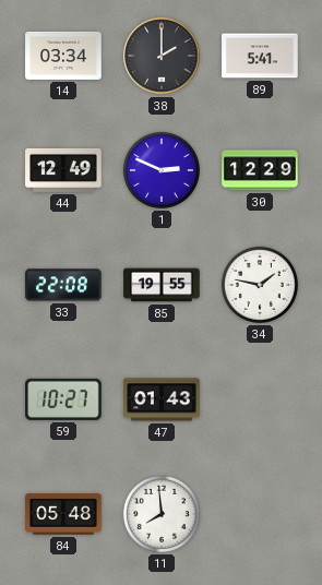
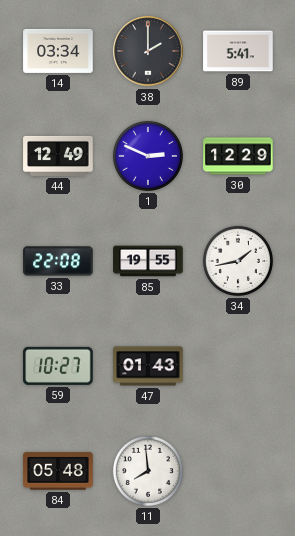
34: 1:47 -> 1:43
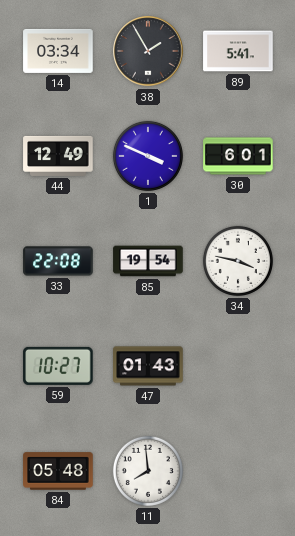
38: 2:00 -> 1:55
1: 2:49 -> 3:49
30: 12:29 -> 6:01
85: 19:55 -> 19:54
34: 1:43 -> 3:47
